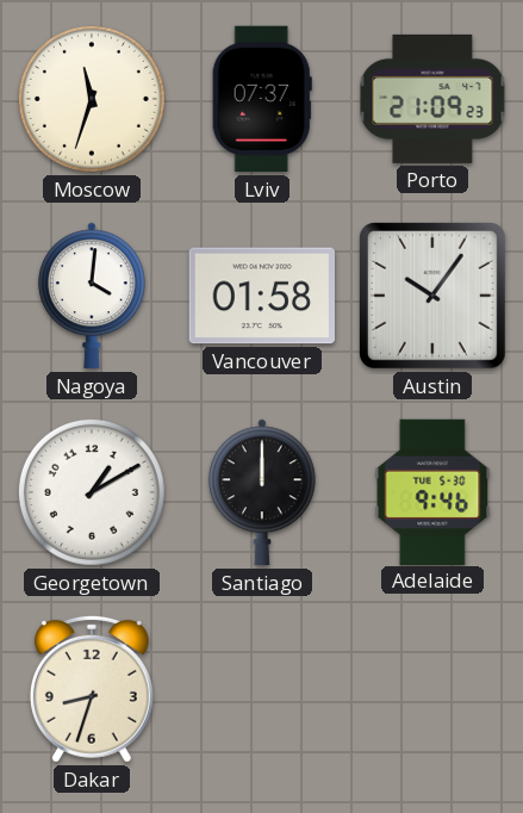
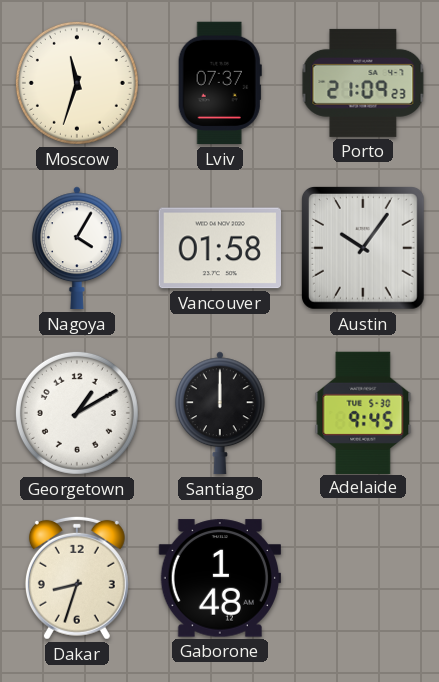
Nagoya: 4:01 -> 4:05
Adelaide: 9:46 -> 9:45
Gaborone: none -> 1:48
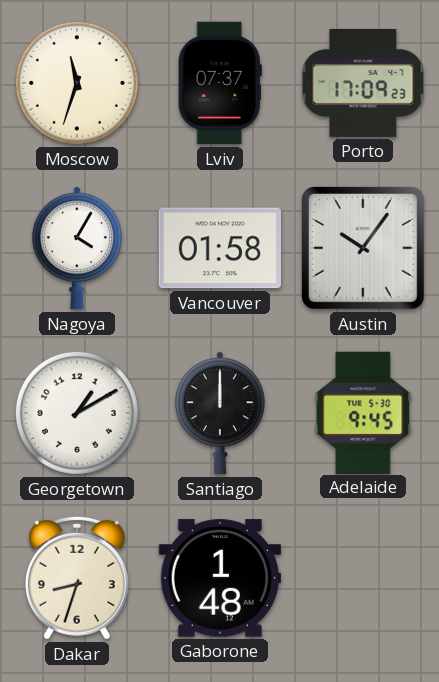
Porto: 21:09 -> 17:09
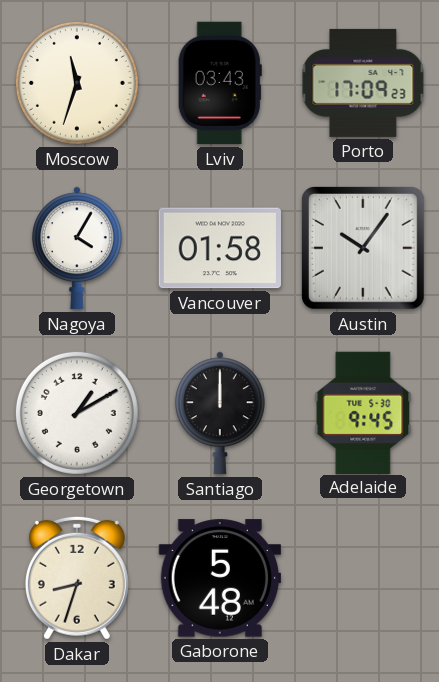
Lviv: 07:37 -> 03:43
Gaborone: 1:48 -> 5:48
